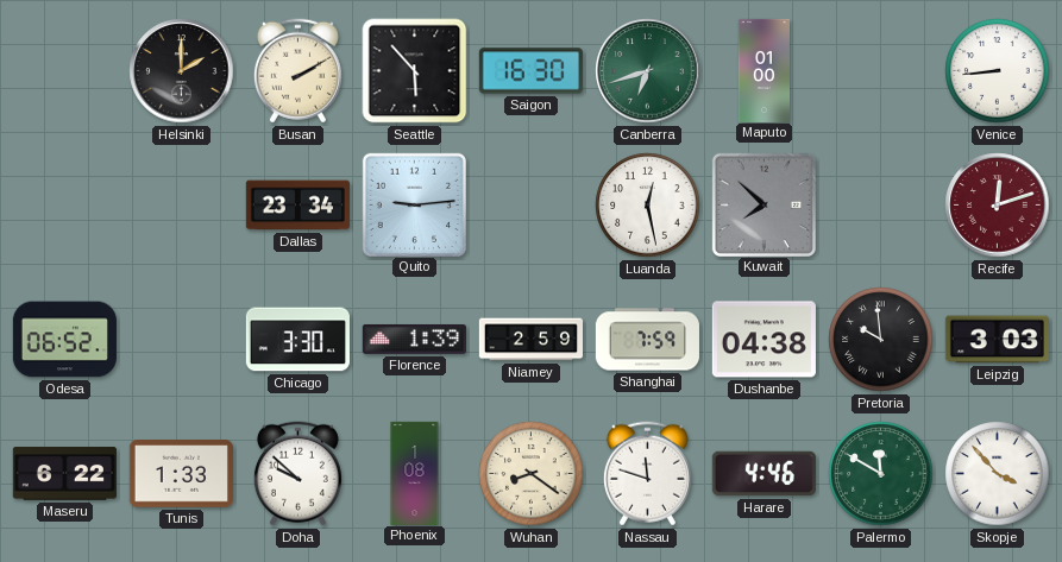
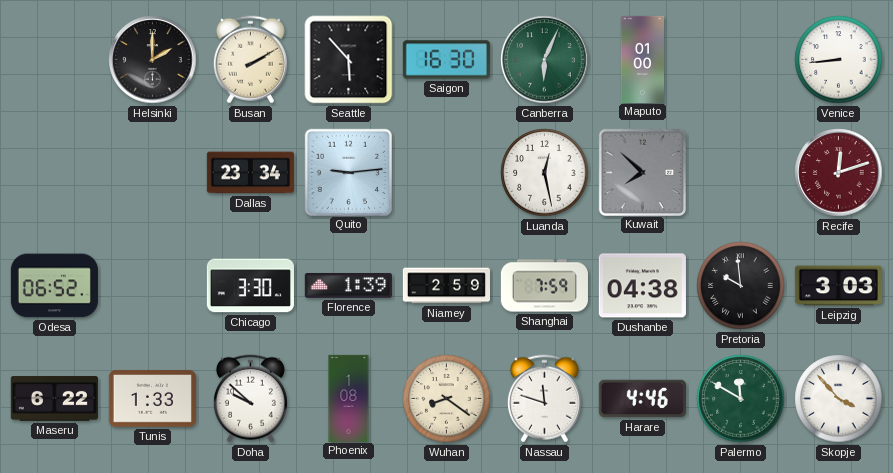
Canberra: 6:42 -> 6:04
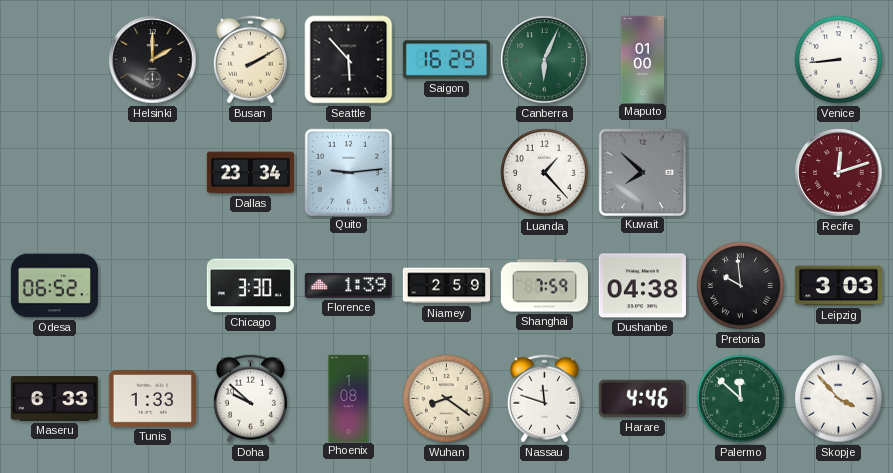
Saigon: 16:30 -> 16:29
Luanda: 12:28 -> 1:23
Maseru: 6:22 -> 6:33
Palermo: 11:50 -> 11:52
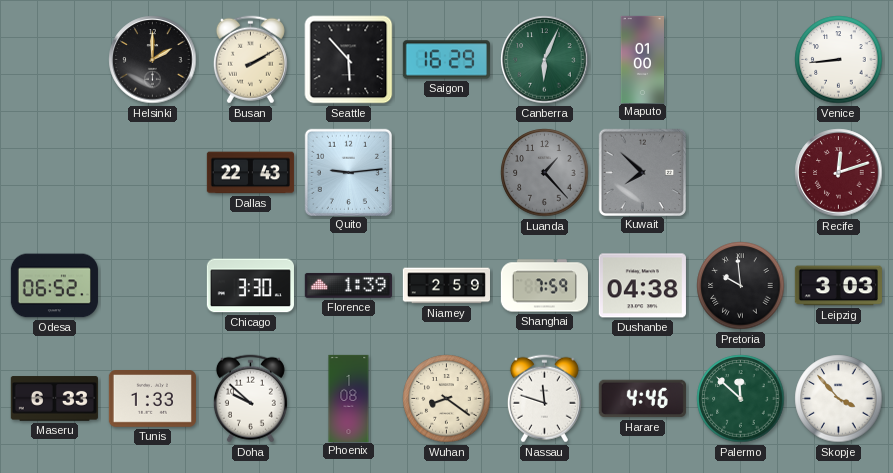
Dallas: 23:34 -> 22:43
Luanda dial: white -> grey
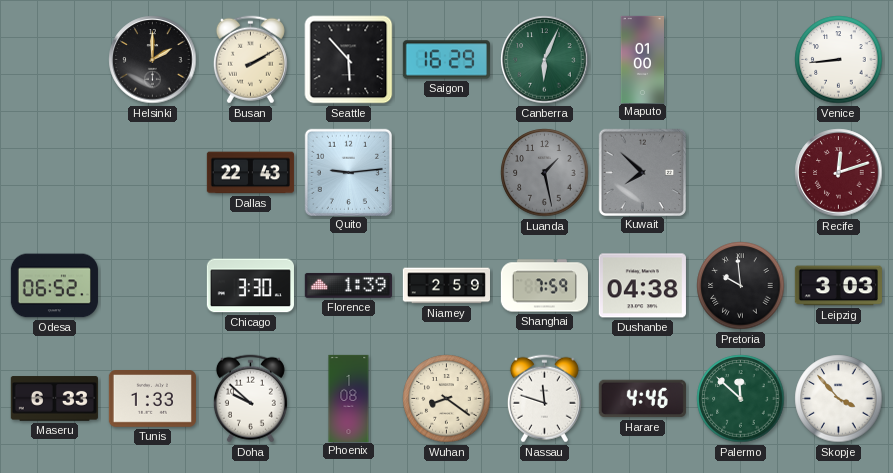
Luanda: 1:23 -> 1:28
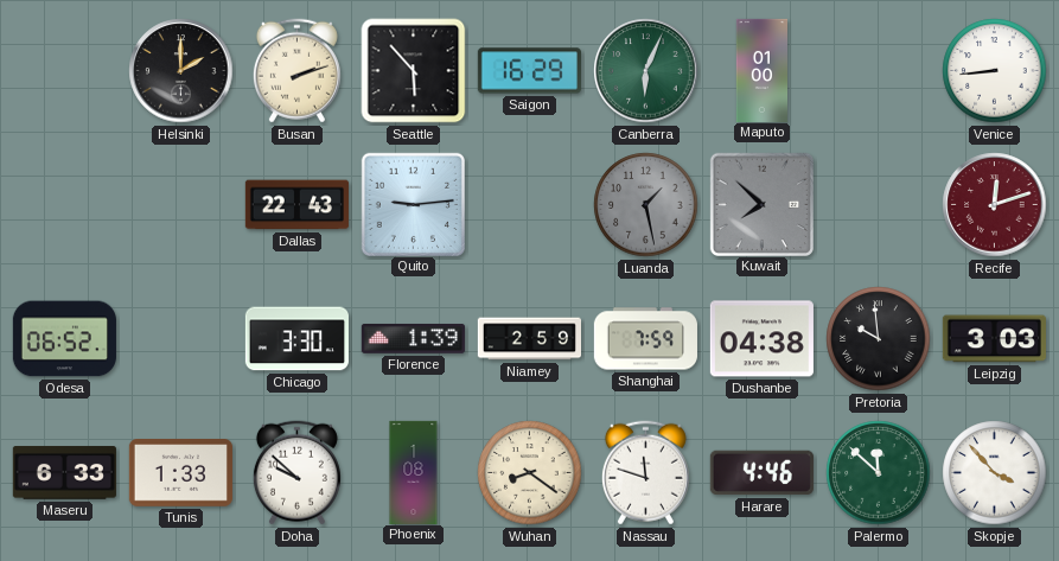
Busan: 2:10 -> 2:12
